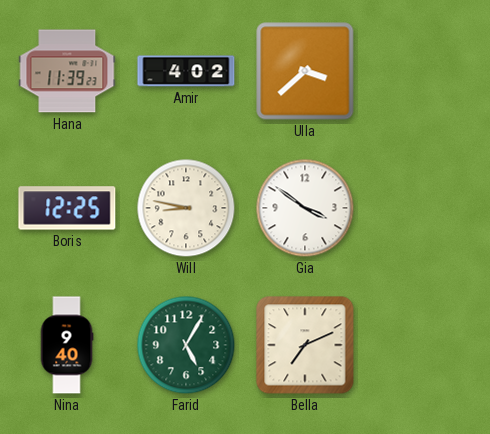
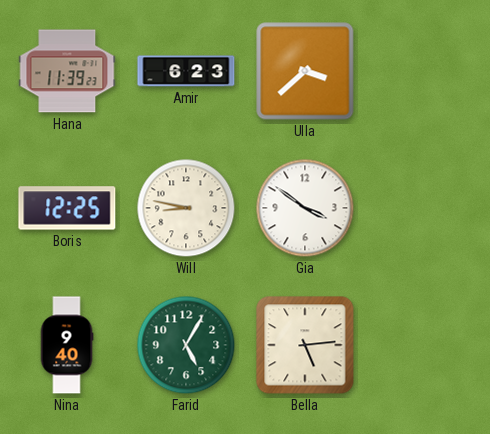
Amir: 4:02 -> 6:23
Bella: 7:11 -> 5:14
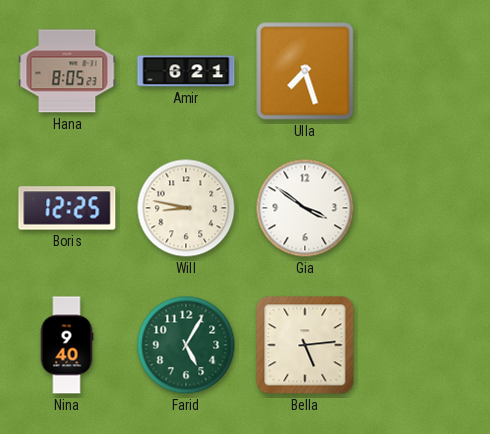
Hana: 11:39 -> 8:05
Amir: 6:23 -> 6:21
Ulla: 3:38 -> 7:27
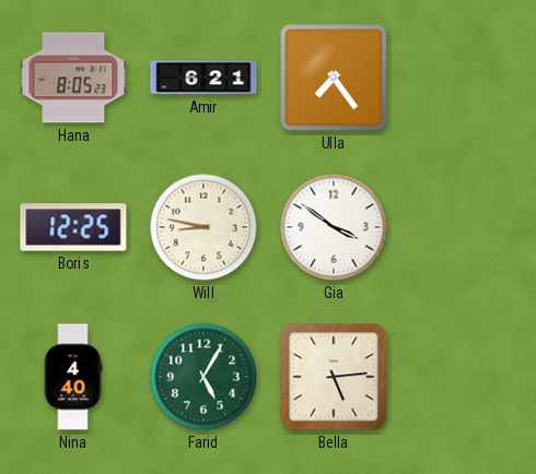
Ulla: 7:27 -> 7:24
Nina: 9:40 -> 4:40
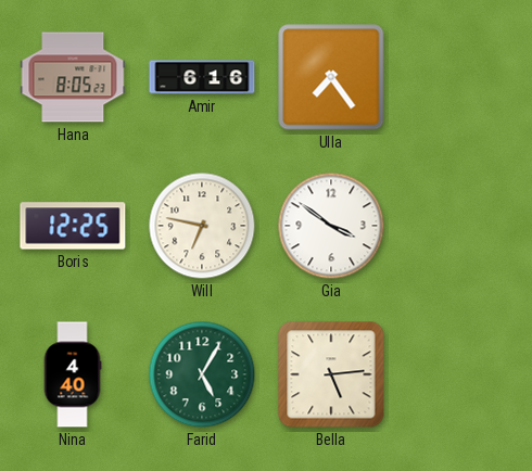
Amir: 6:21 -> 6:16
Will: 8:47 -> 6:47
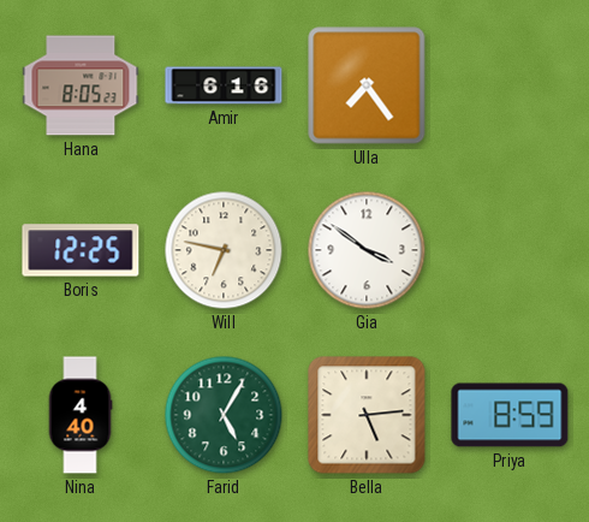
Priya: none -> 8:59
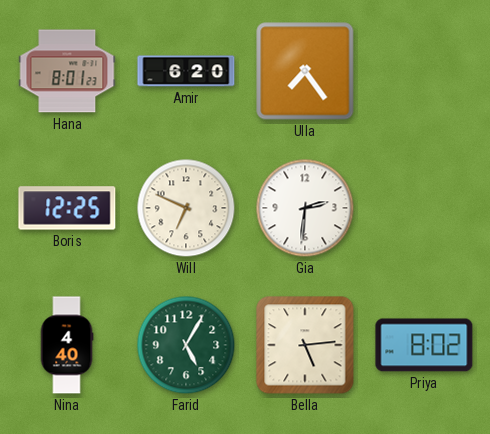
Hana: 8:05 -> 8:01
Amir: 6:16 -> 6:20
Will: 6:47 -> 6:49
Gia: 3:51 -> 2:31
Priya: 8:59 -> 8:02
